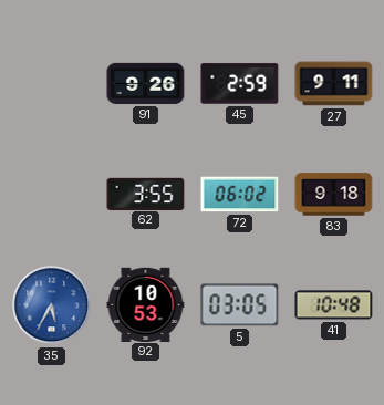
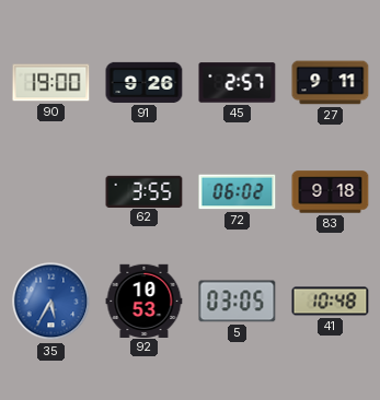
90: none -> 19:00
45: 2:59 -> 2:57
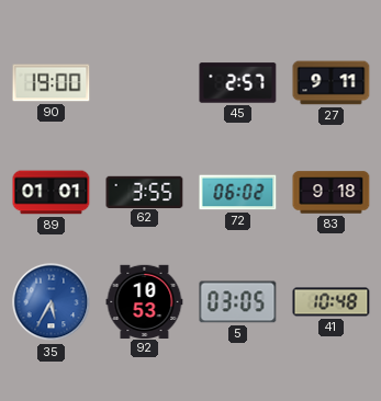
91: 9:26 -> none
89: none -> 01:01
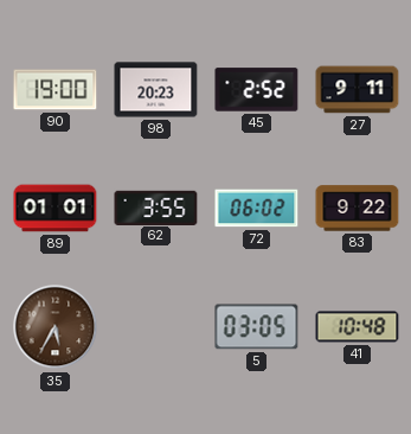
98: none -> 20:23
45: 2:57 -> 2:52
83: 9:18 -> 9:22
35 dial: blue -> brown
92: 10:53 -> none
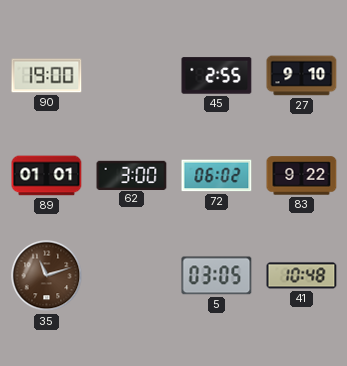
98: 20:23 -> none
45: 2:52 -> 2:55
27: 9:11 -> 9:10
62: 3:55 -> 3:00
35: 5:35 -> 11:12
